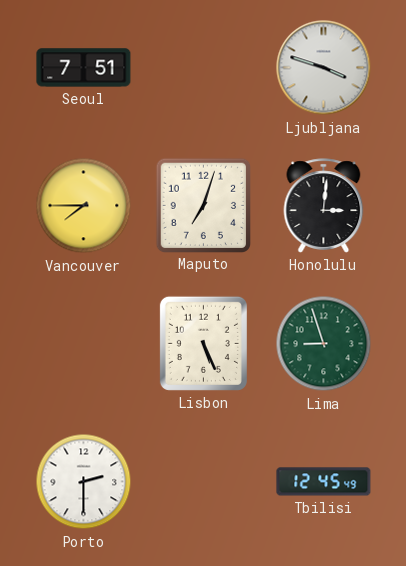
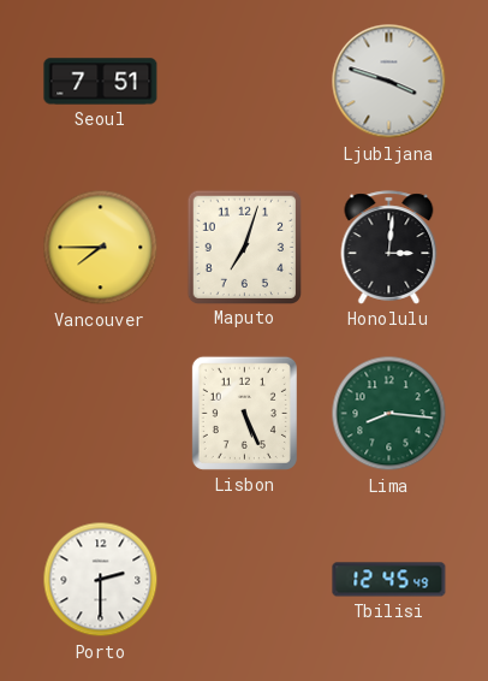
Lima: 8:57 -> 8:16
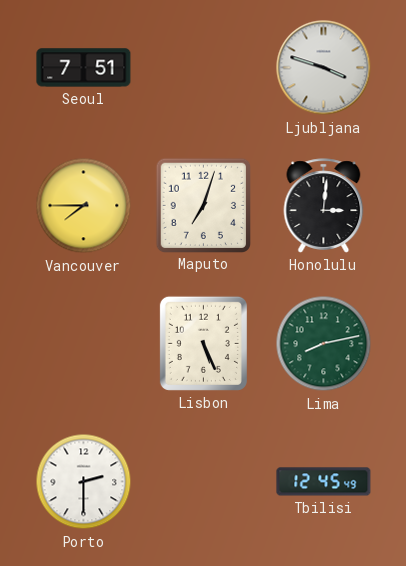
Lima: 8:16 -> 8:13
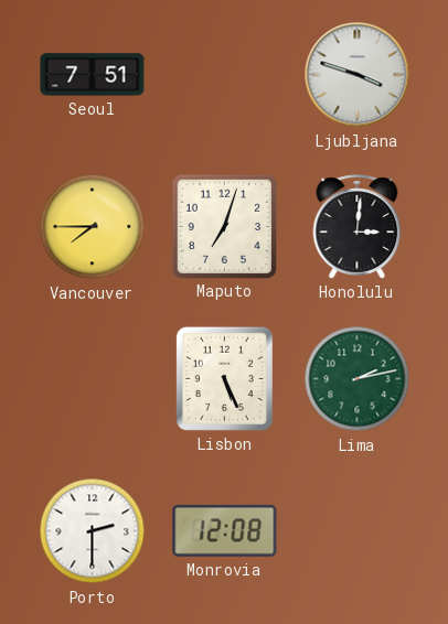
Lima: 8:13 -> 2:13
Monrovia: none -> 12:08
Tbilisi: 12:45 -> none
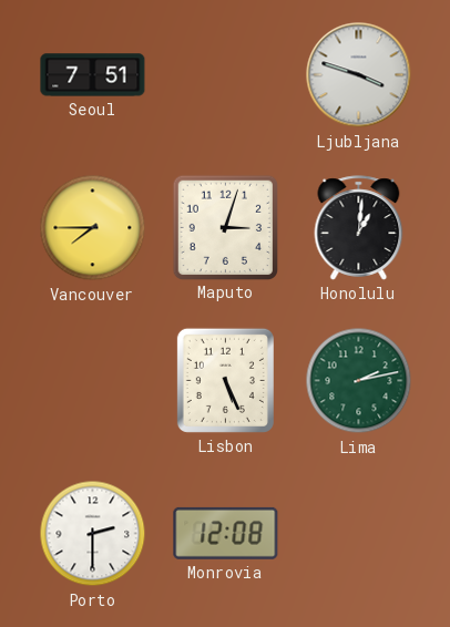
Maputo: 7:03 -> 3:03
Honolulu: 3:01 -> 1:01
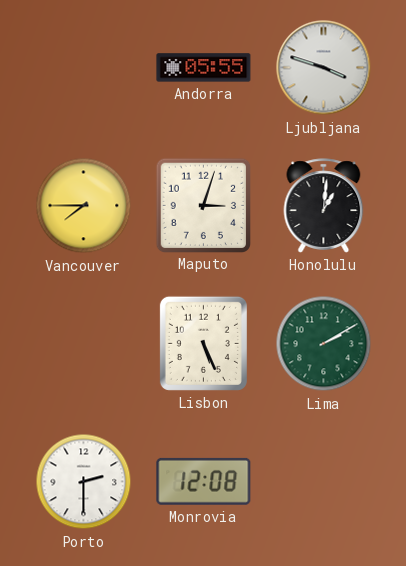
Seoul: 7:51 -> none
Andorra: none -> 05:55
Lima: 2:13 -> 2:10
